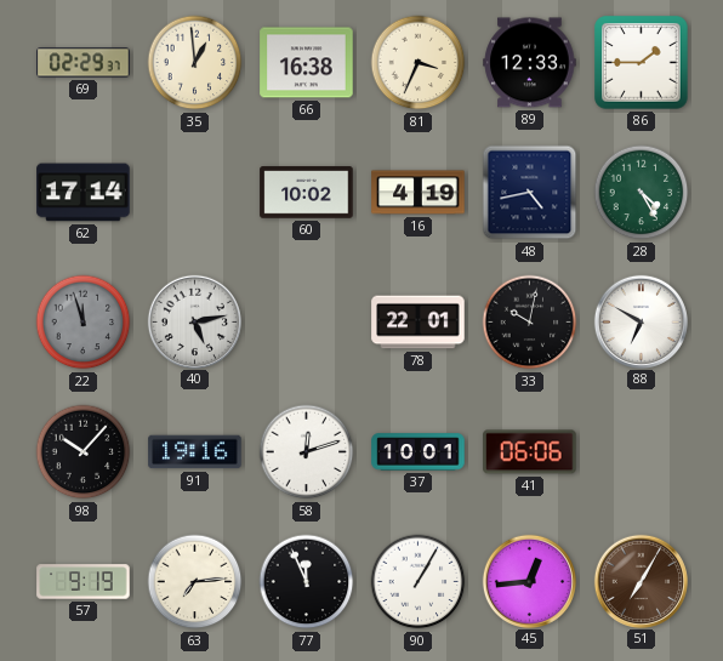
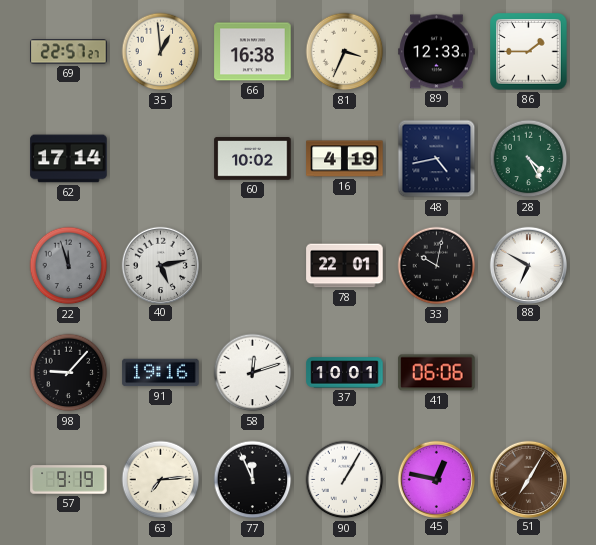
69: 02:29 -> 22:57
98: 10:07 -> 9:07
45: 12:44 -> 12:47
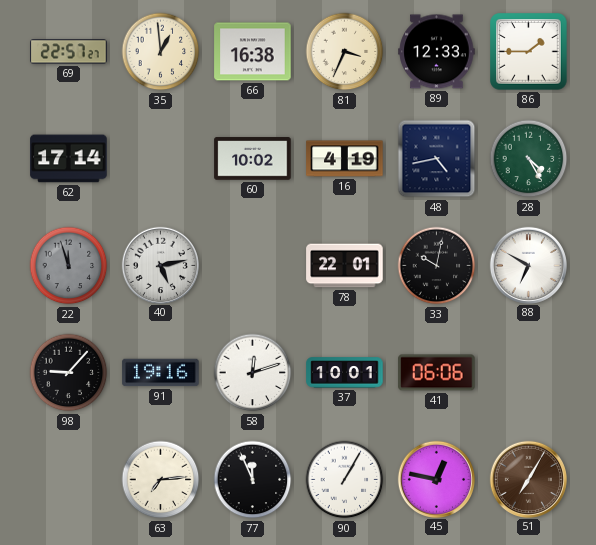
57: 9:19 -> none
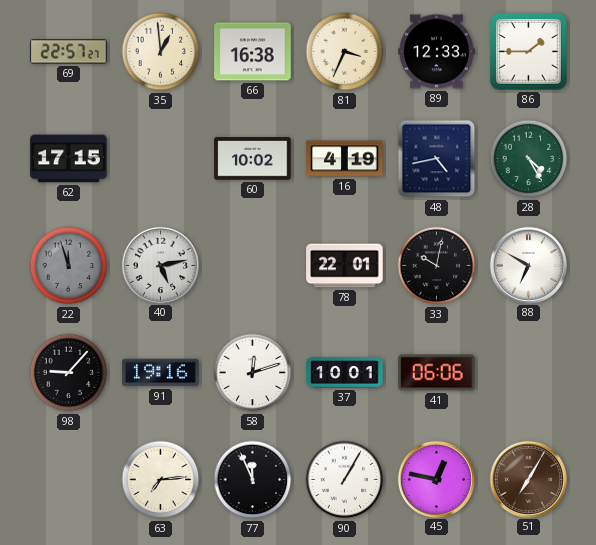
62: 17:14 -> 17:15
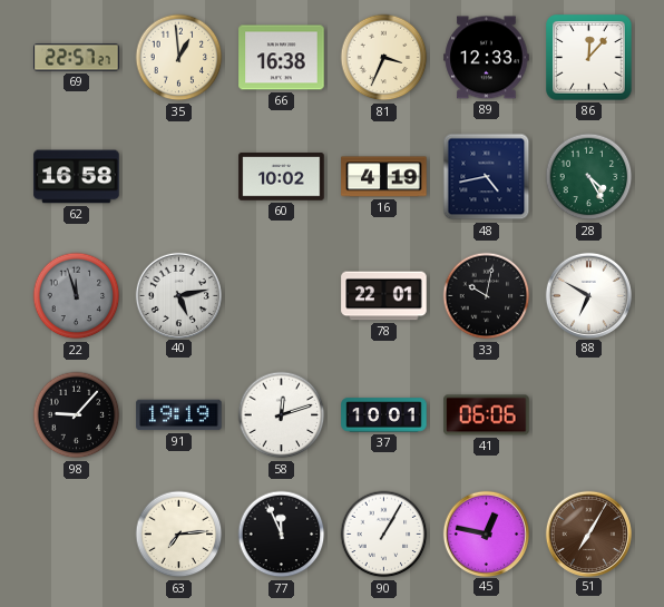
86: 1:45 -> 12:07
62: 17:15 -> 16:58
91: 19:16 -> 19:19
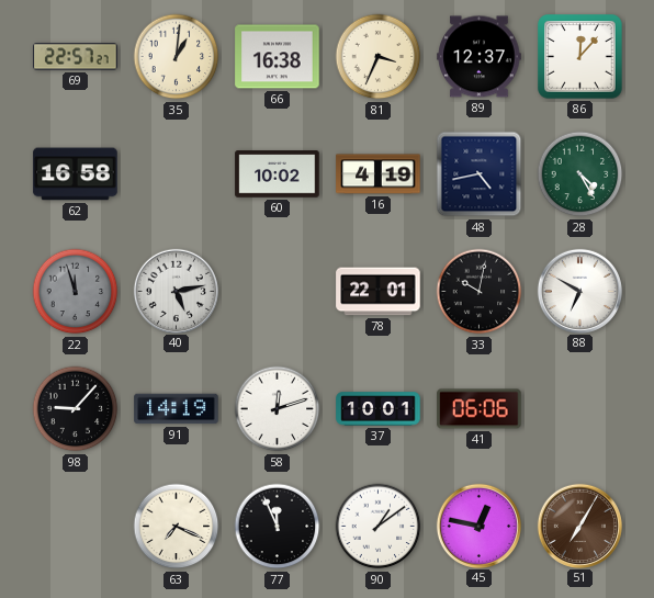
35: 12:59 -> 1:01
89: 12:33 -> 12:37
91: 19:19 -> 14:19
63: 7:14 -> 7:19
90: 1:05 -> 1:09
